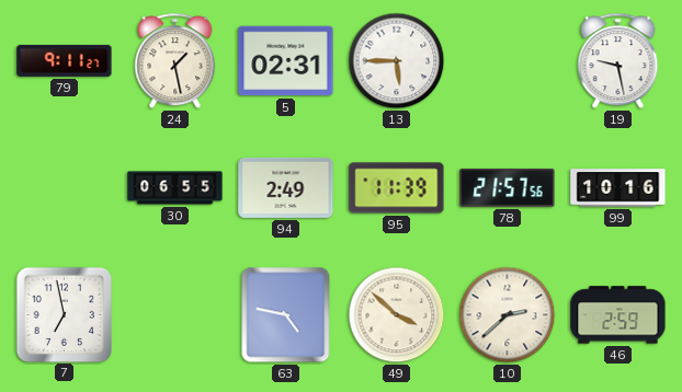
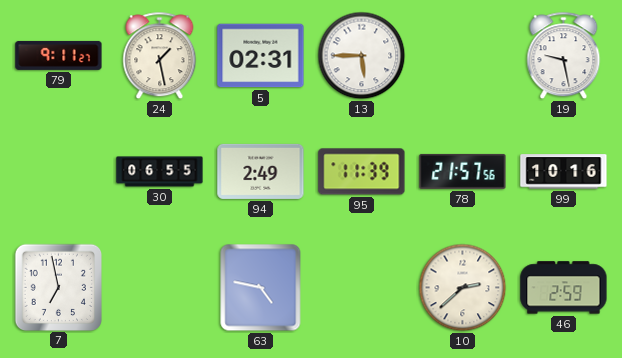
49: 3:52 -> none
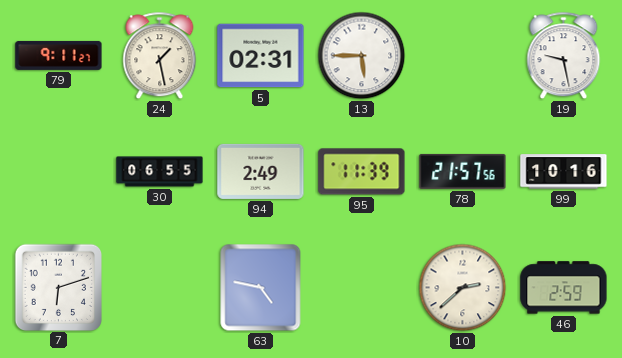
7: 6:58 -> 6:12
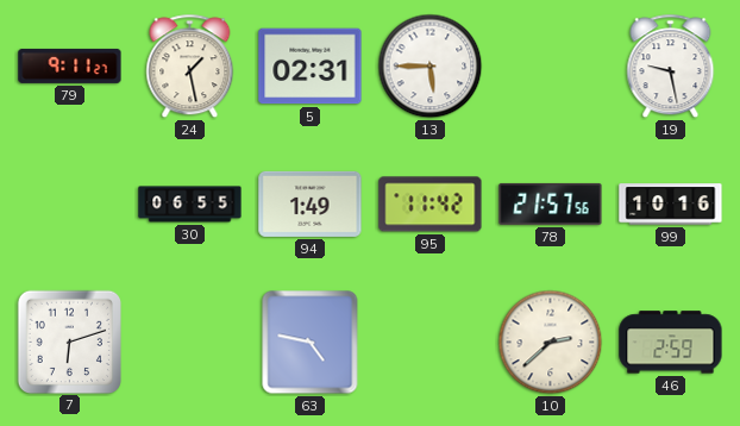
94: 2:49 -> 1:49
95: 11:39 -> 11:42
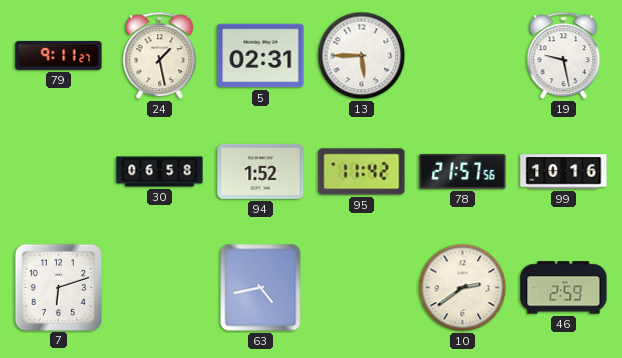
30: 06:55 -> 06:58
94: 1:49 -> 1:52
63: 4:47 -> 4:43
10: 2:38 -> 2:39
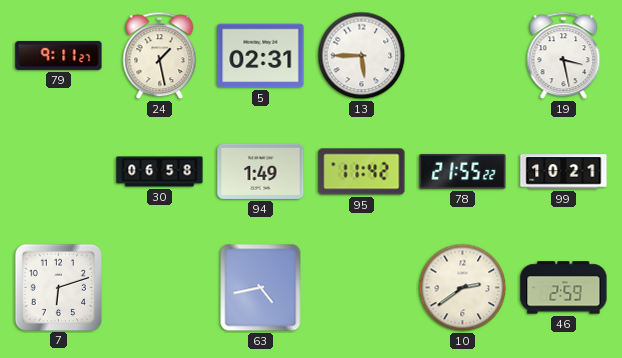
19: 9:28 -> 3:28
94: 1:52 -> 1:49
78: 21:57 -> 21:55
99: 10:16 -> 10:21
